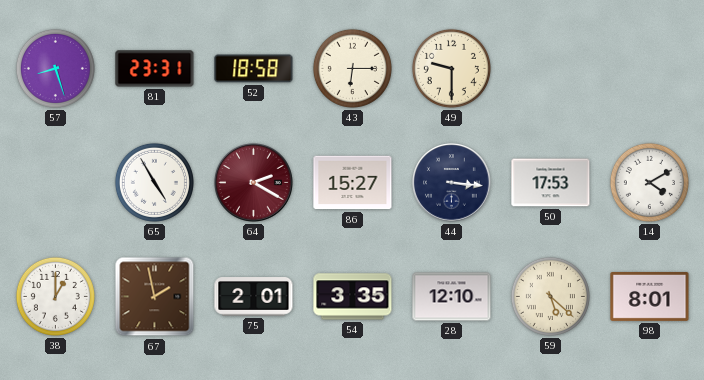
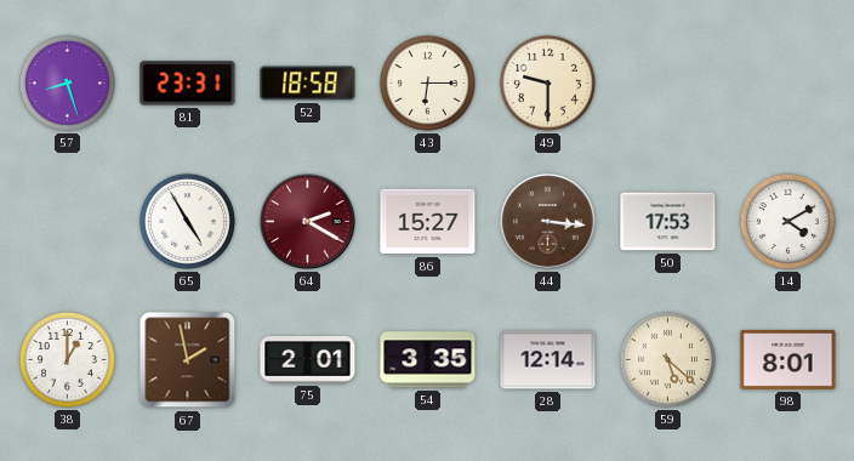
44 dial: navy -> brown
28: 12:10 -> 12:14
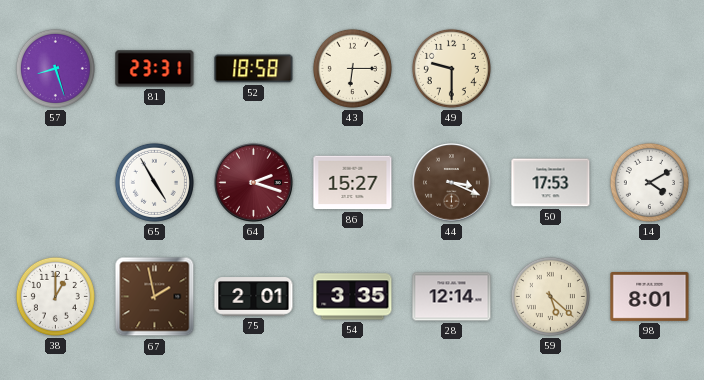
64: 2:20 -> 2:18
44: 3:16 -> 3:19
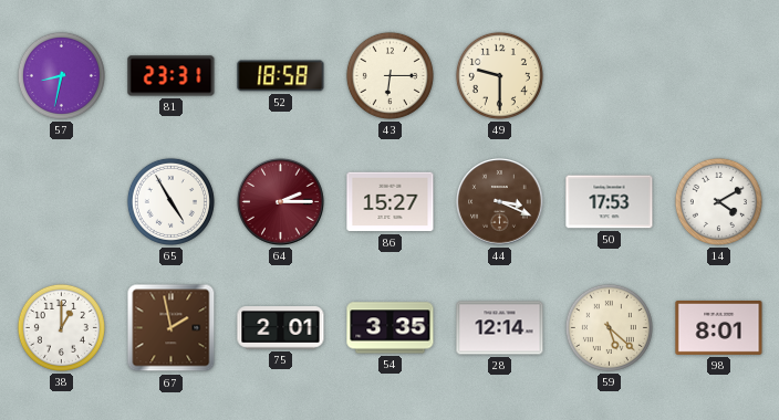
57: 8:27 -> 8:32
64: 2:18 -> 2:15
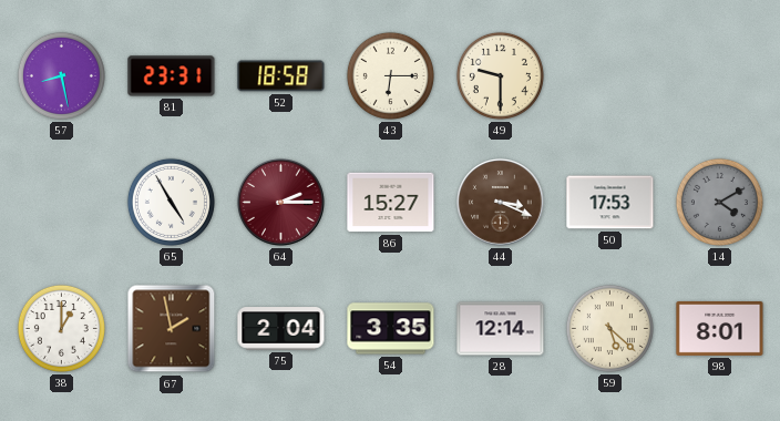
57: 8:32 -> 8:28
14 dial: white -> grey
75: 2:01 -> 2:04
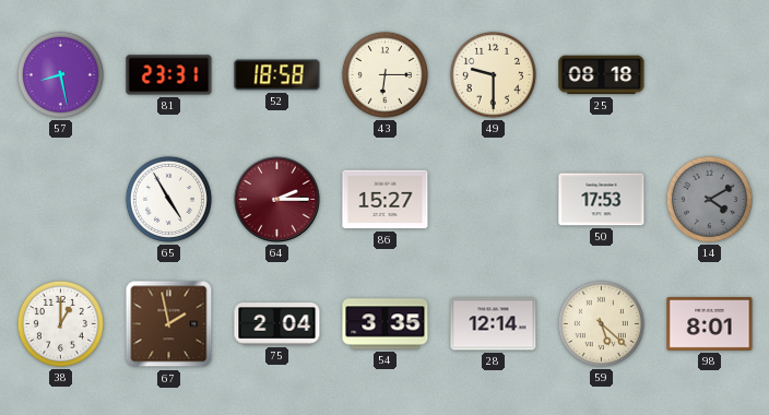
25: none -> 08:18
44: 3:19 -> none
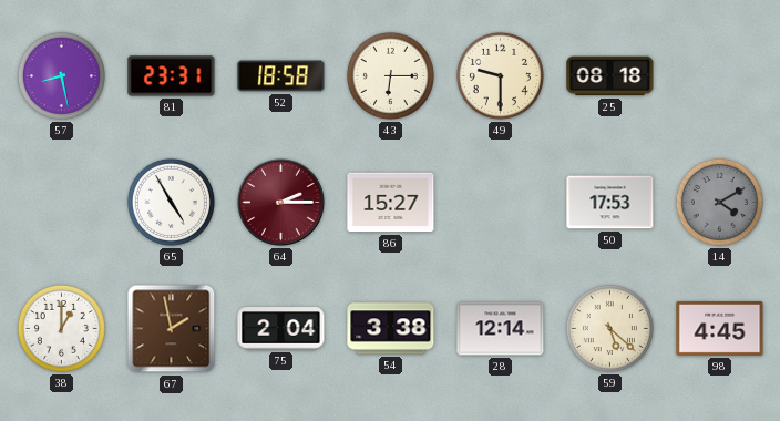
54: 3:35 -> 3:38
98: 8:01 -> 4:45
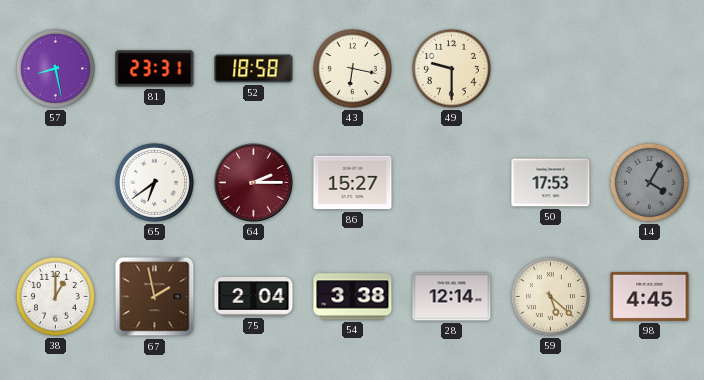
43: 6:15 -> 6:17
25: 08:18 -> none
65: 4:55 -> 6:39
14: 4:10 -> 4:05
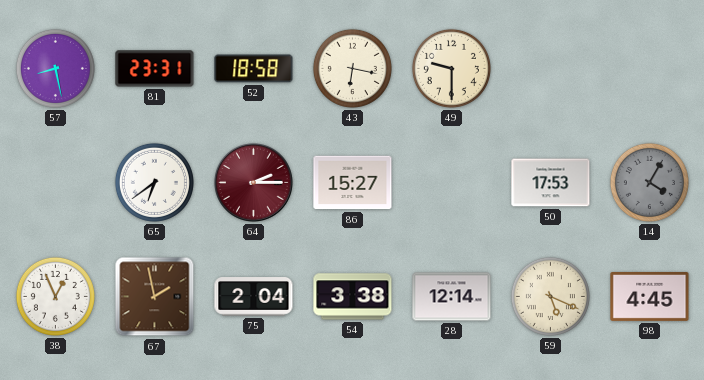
38: 1:00 -> 12:56
59: 5:22 -> 5:19
